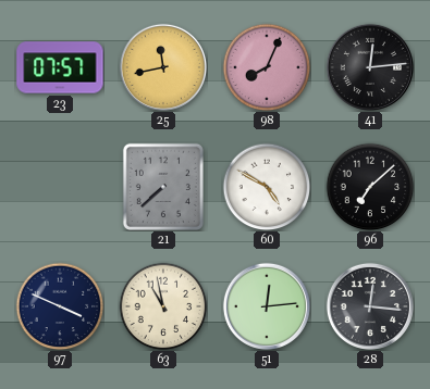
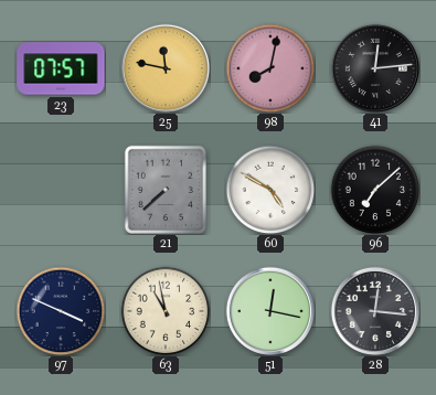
25: 11:43 -> 11:47
98: 8:04 -> 8:02
51: 12:14 -> 12:17
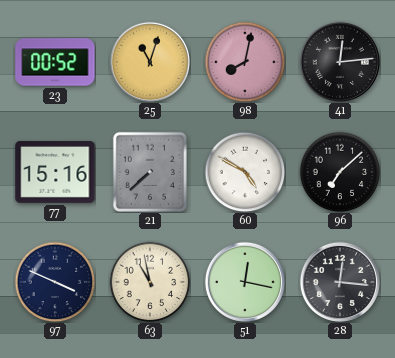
23: 07:57 -> 00:52
25: 11:47 -> 11:03
77: none -> 15:16
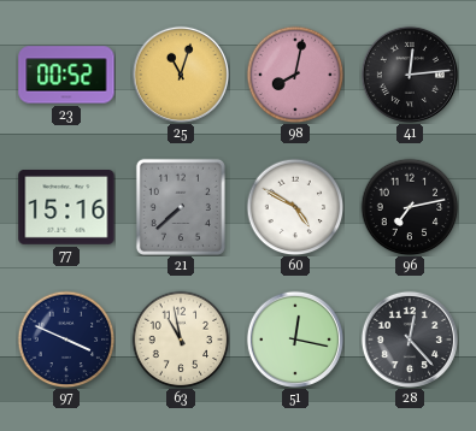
96: 7:08 -> 7:13
28: 12:16 -> 12:23
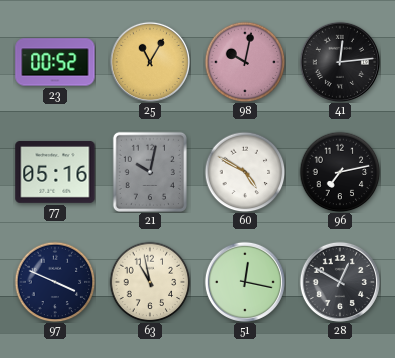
25: 11:03 -> 11:05
98: 8:02 -> 10:02
77: 15:16 -> 05:16
21: 7:38 -> 10:02
28: 12:23 -> 12:50
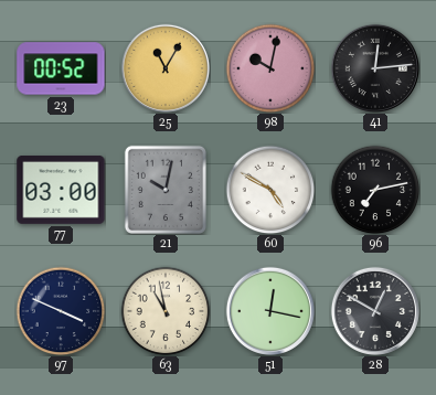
77: 05:16 -> 03:00
